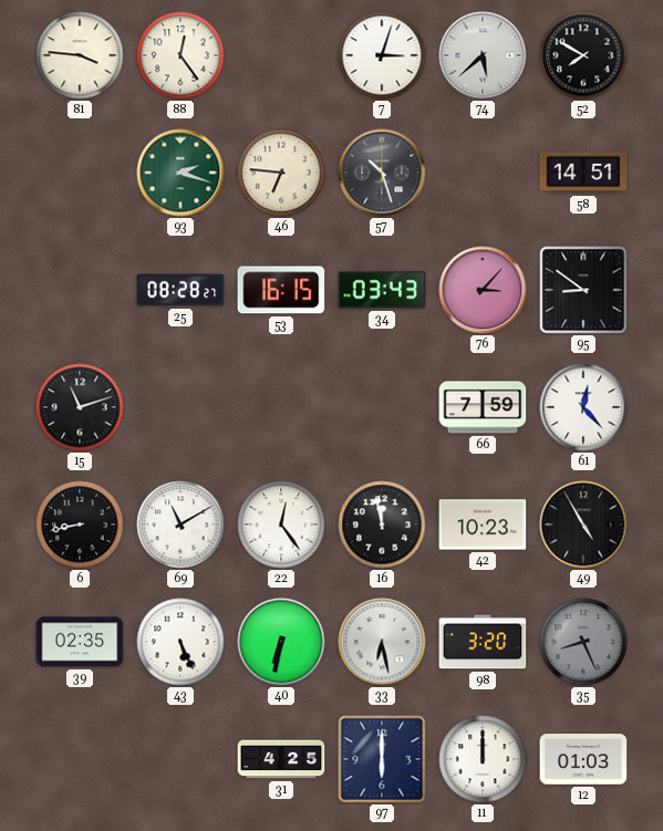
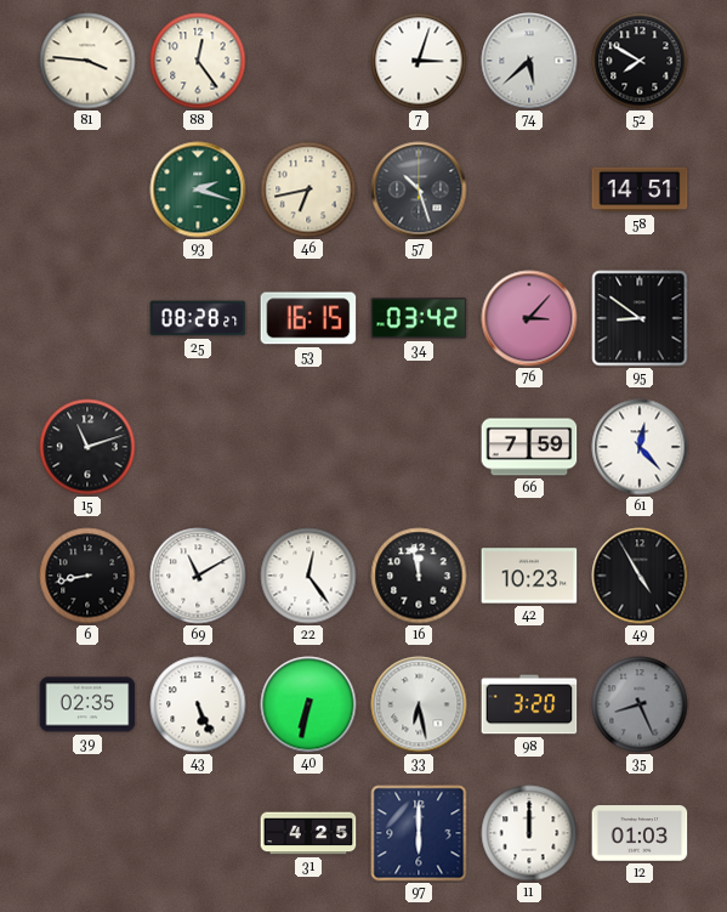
46: 6:46 -> 6:43
34: 03:43 -> 03:42
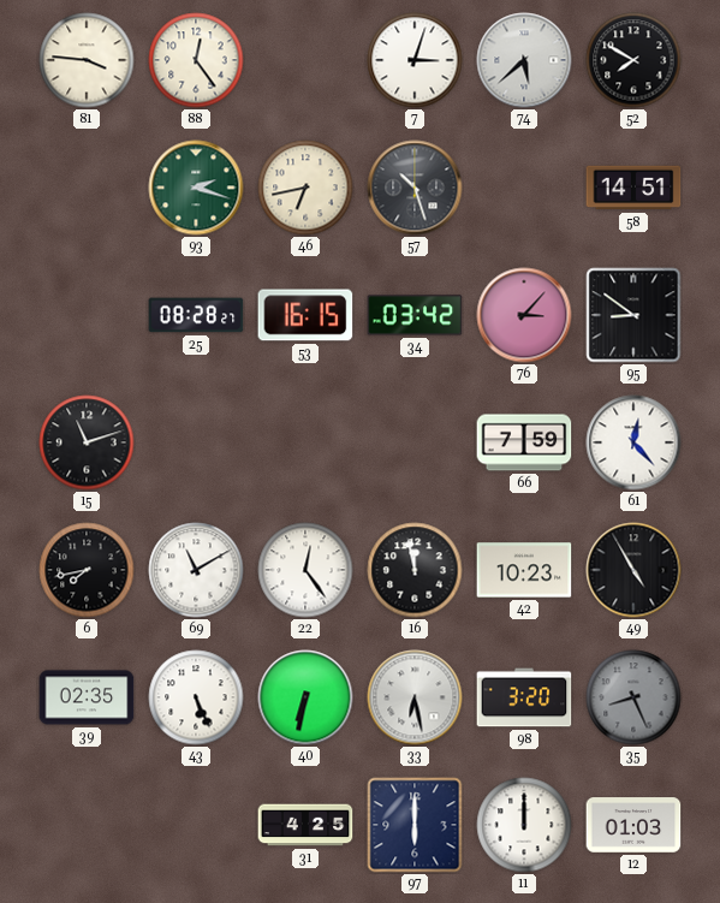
6: 8:43 -> 7:43
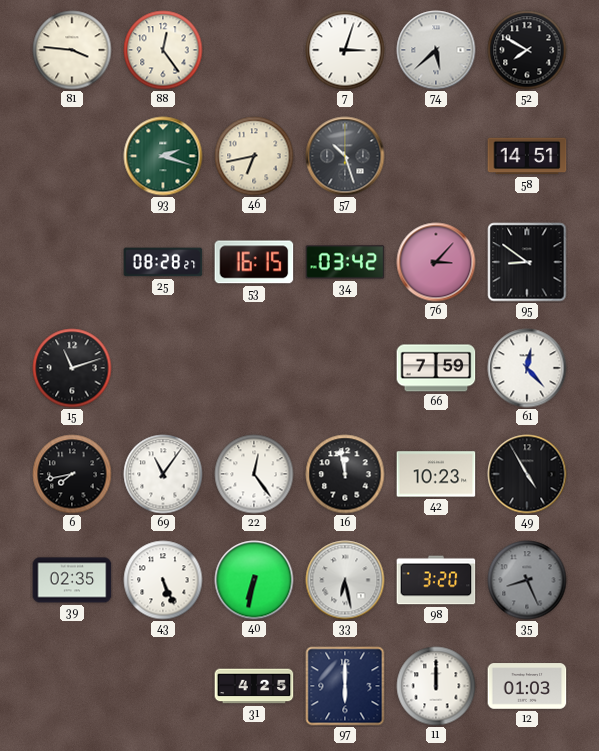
69: 11:10 -> 11:06
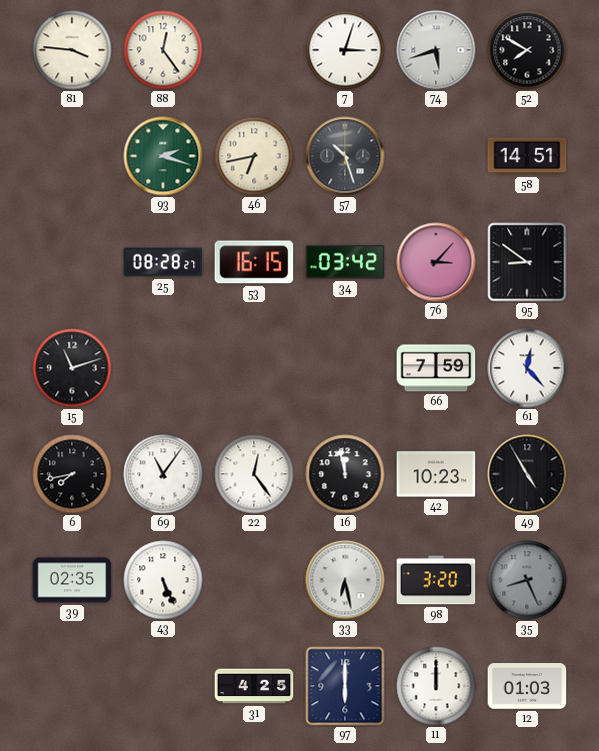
74: 5:38 -> 5:42
40: 6:32 -> none
